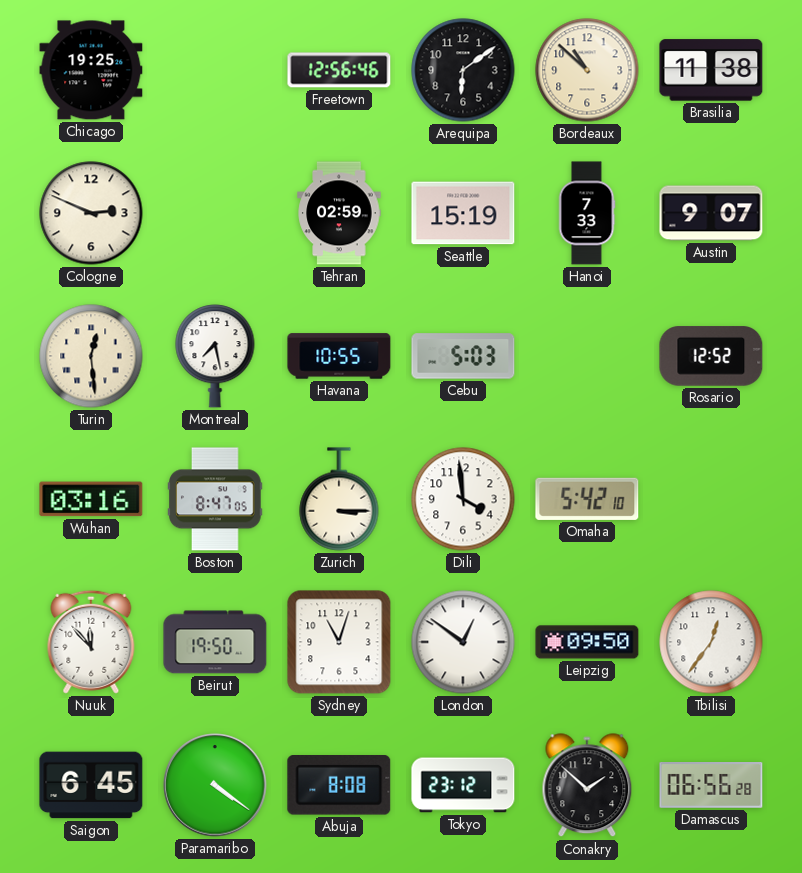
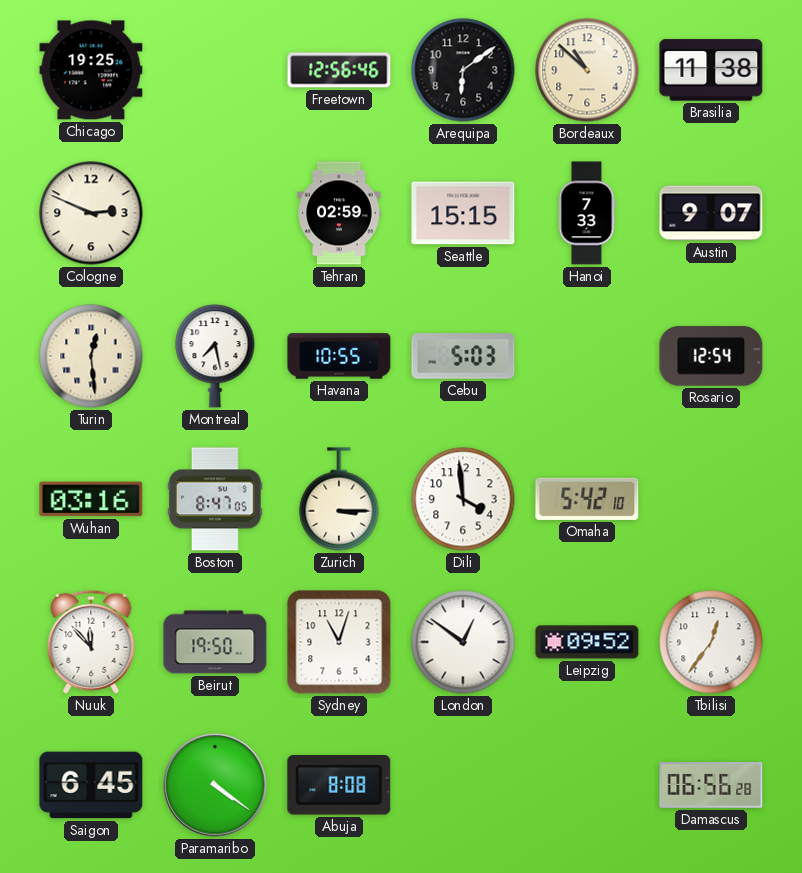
Seattle: 15:19 -> 15:15
Rosario: 12:52 -> 12:54
Leipzig: 09:50 -> 09:52
Tokyo: 23:12 -> none
Conakry: 1:52 -> none
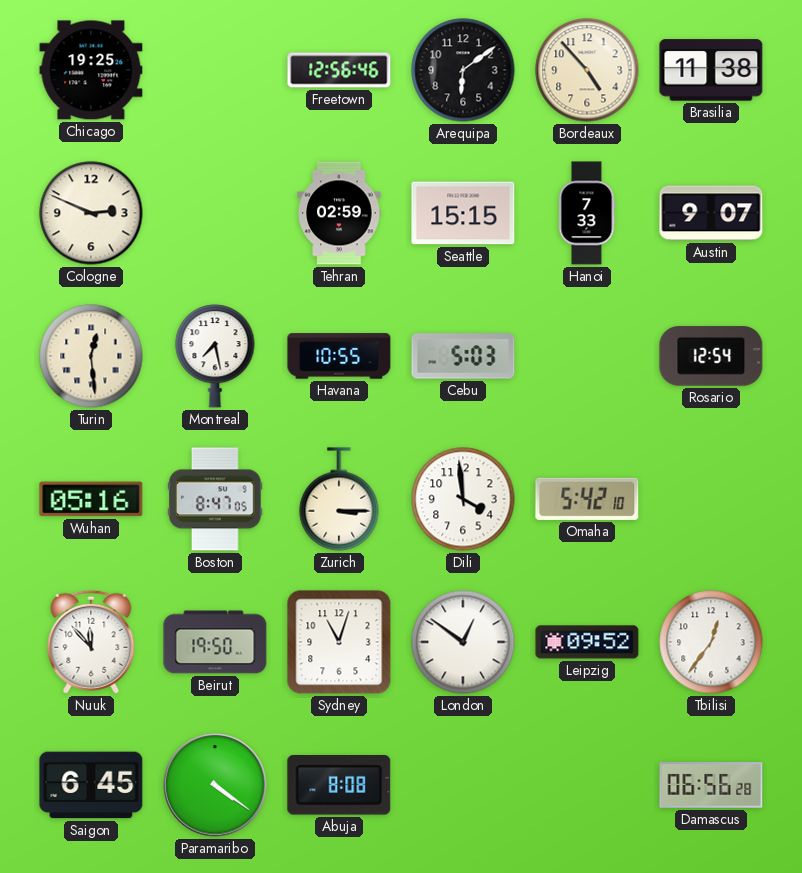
Bordeaux: 10:52 -> 4:53
Wuhan: 03:16 -> 05:16
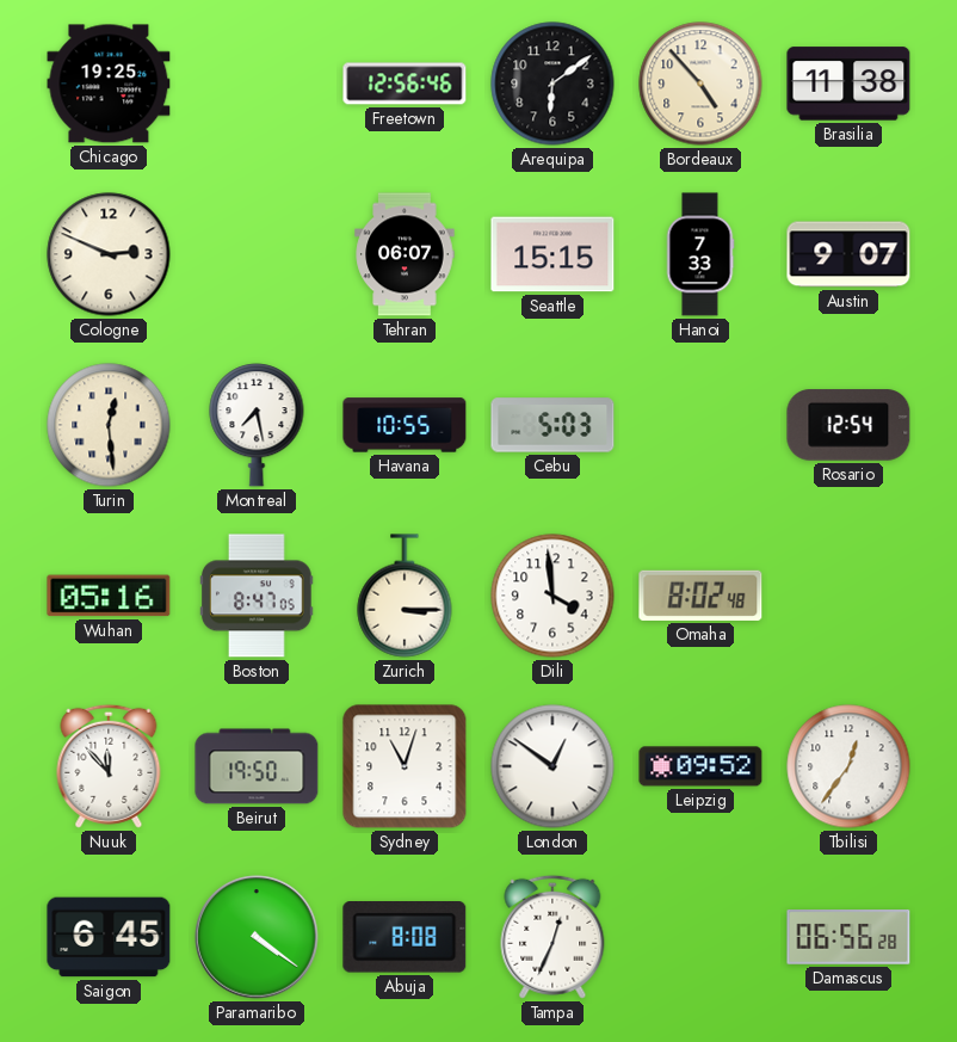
Tehran: 02:59 -> 06:07
Omaha: 5:42 -> 8:02
Tampa: none -> 12:34
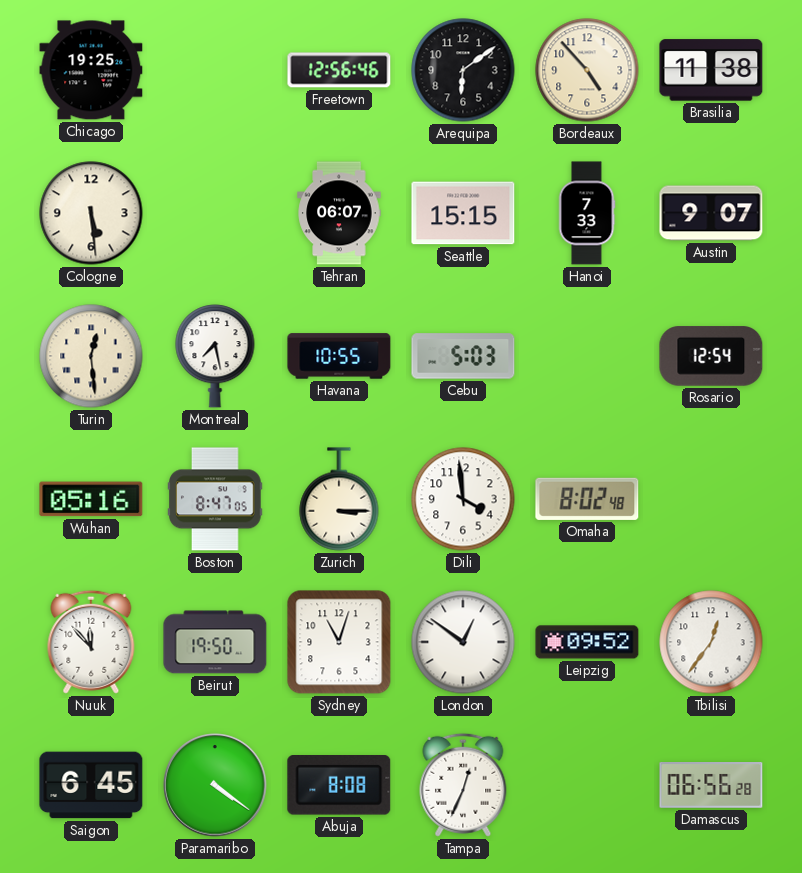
Cologne: 2:49 -> 5:29
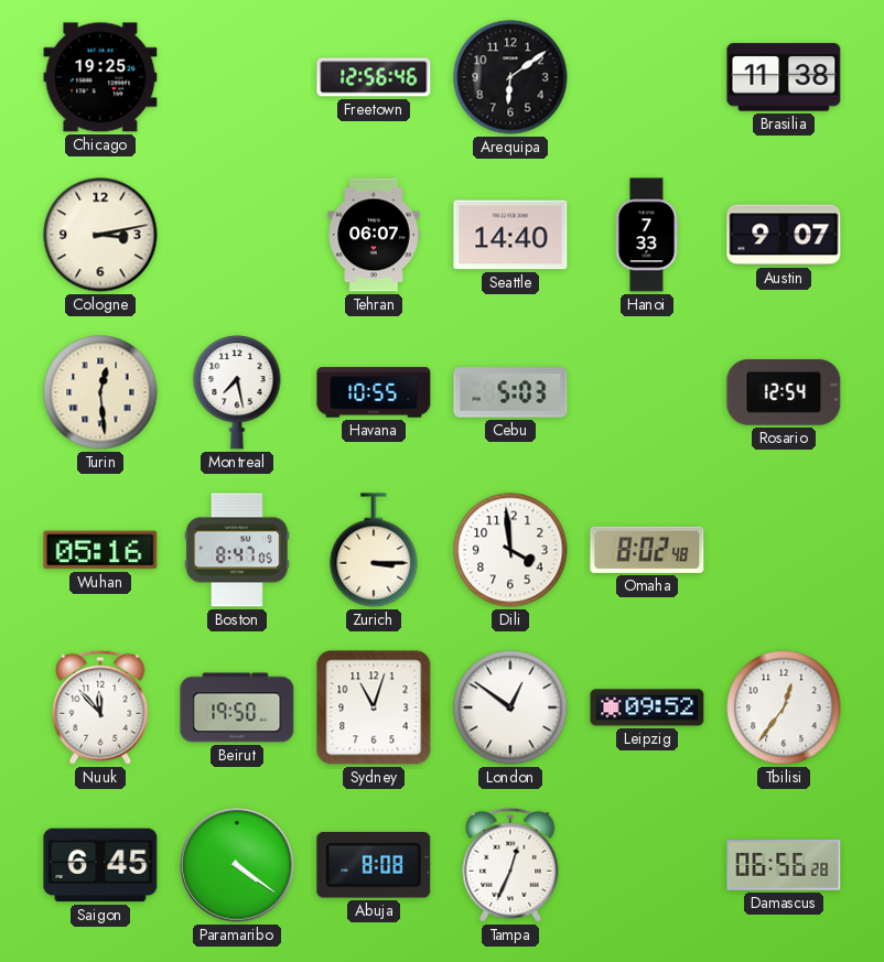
Bordeaux: 4:53 -> none
Cologne: 5:29 -> 3:13
Seattle: 15:15 -> 14:40
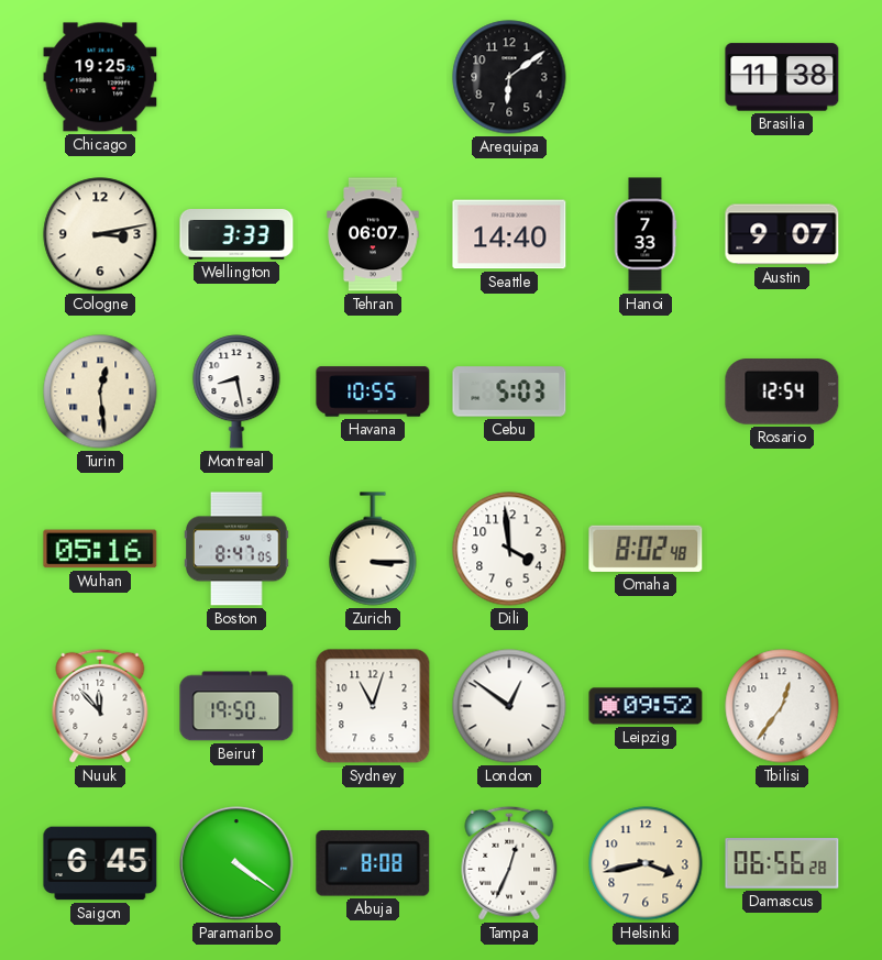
Freetown: 12:56 -> none
Wellington: none -> 3:33
Montreal: 7:28 -> 8:28
Helsinki: none -> 3:43
